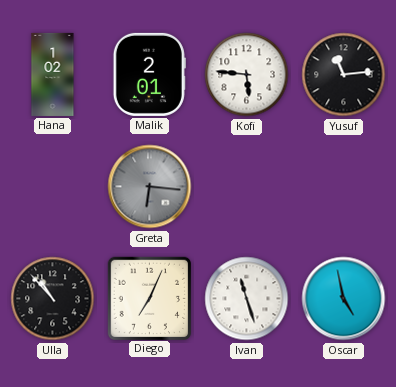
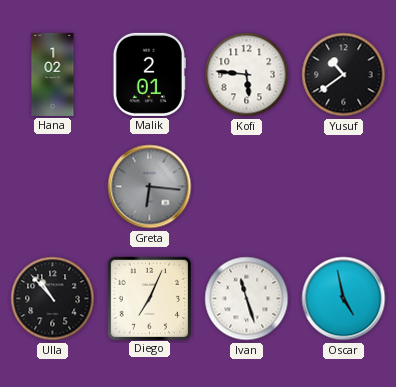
Yusuf: 11:14 -> 10:39
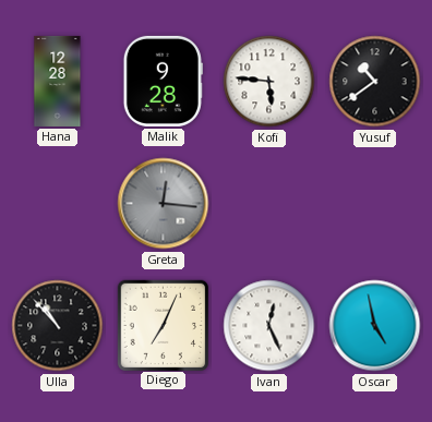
Hana: 1:02 -> 12:28
Malik: 2:01 -> 9:28
Greta: 6:16 -> 12:16
Ivan: 11:27 -> 12:26
